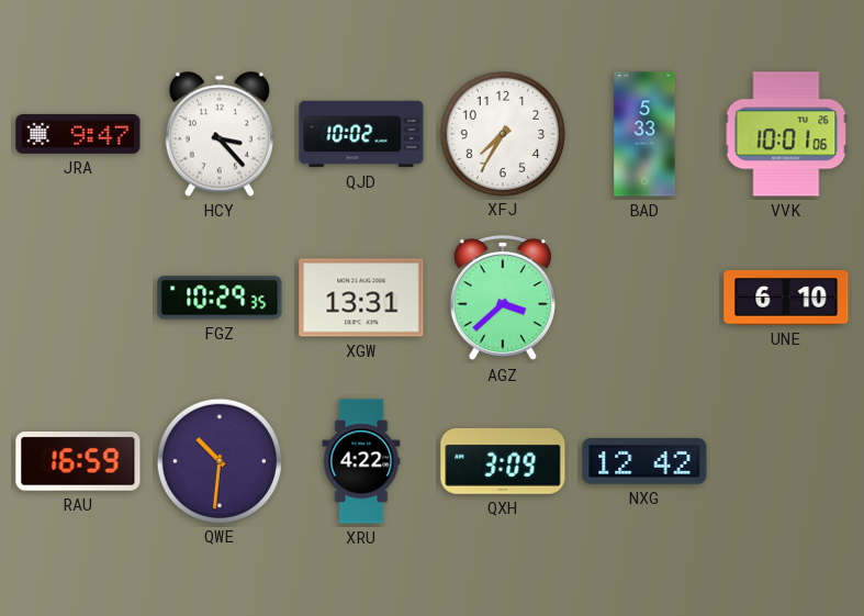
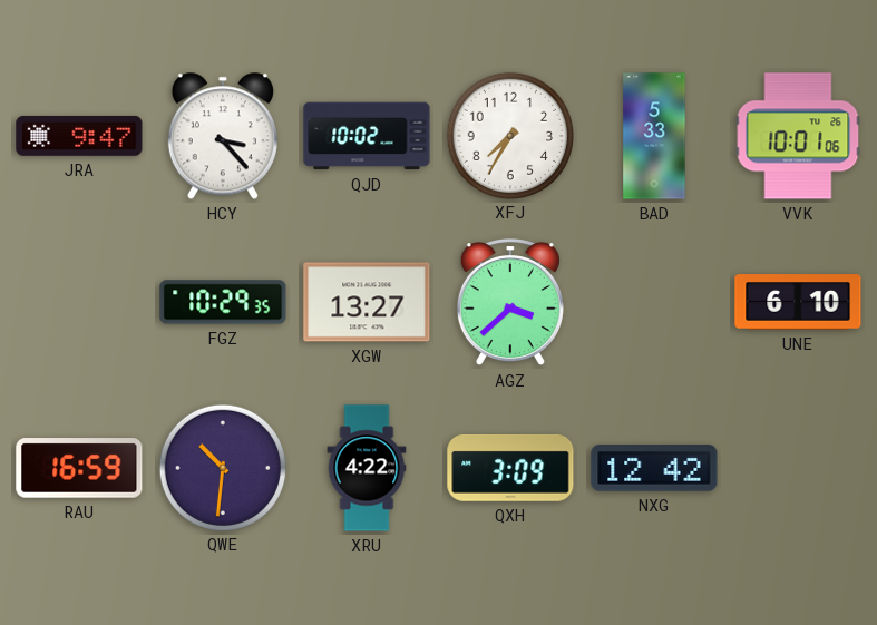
XGW: 13:31 -> 13:27
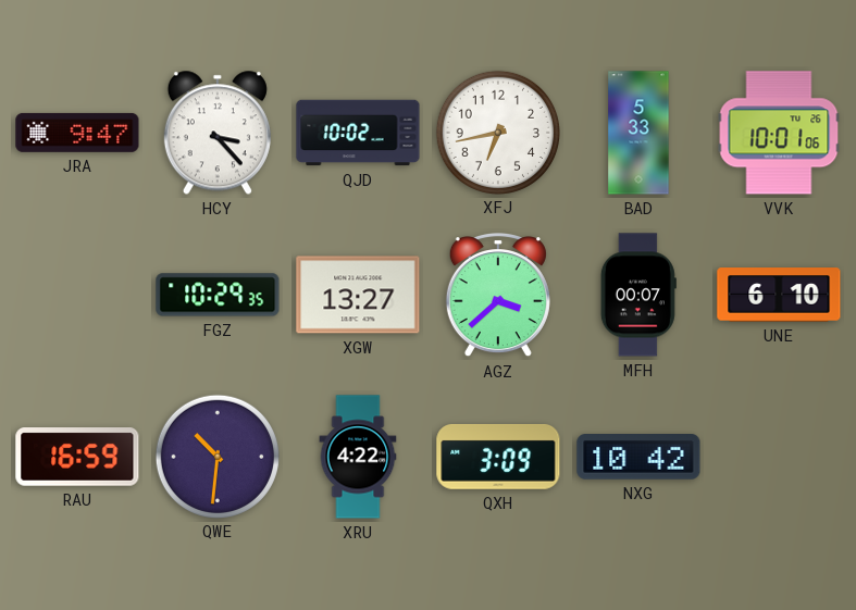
XFJ: 7:35 -> 6:43
MFH: none -> 00:07
NXG: 12:42 -> 10:42
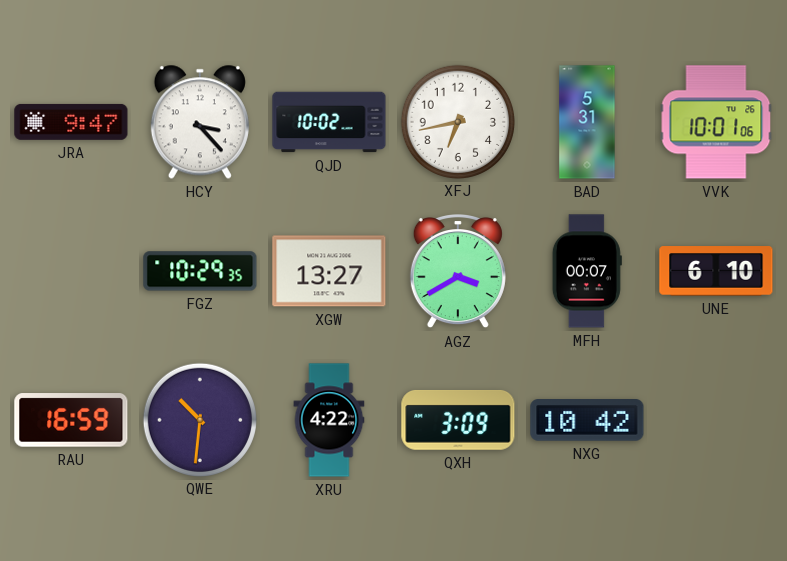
BAD: 5:33 -> 5:31
AGZ: 3:38 -> 3:40
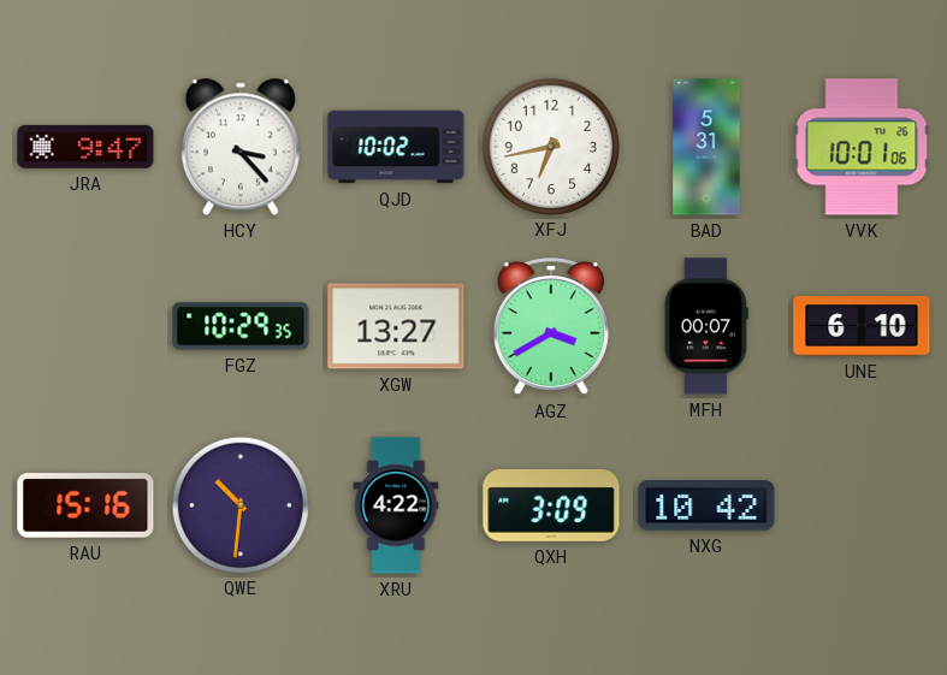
RAU: 16:59 -> 15:16
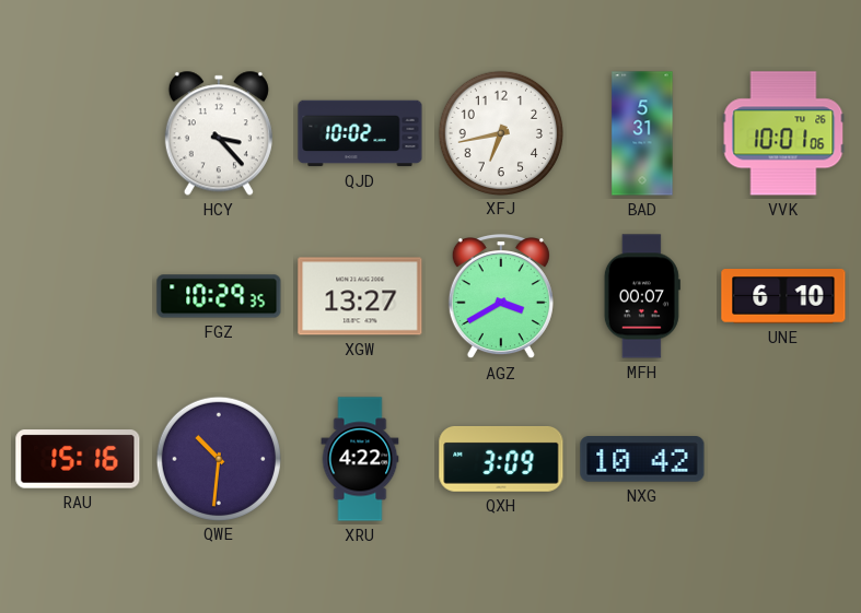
JRA: 9:47 -> none
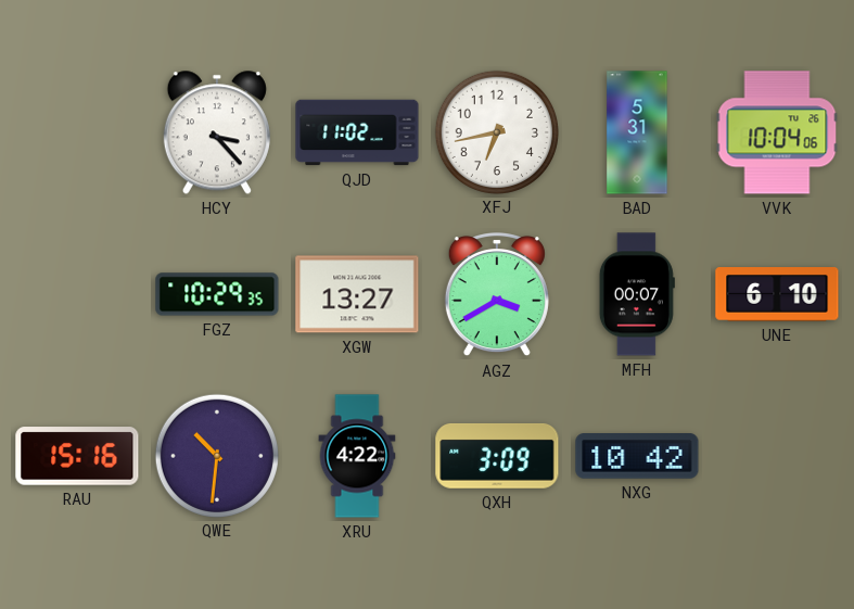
QJD: 10:02 -> 11:02
VVK: 10:01 -> 10:04
